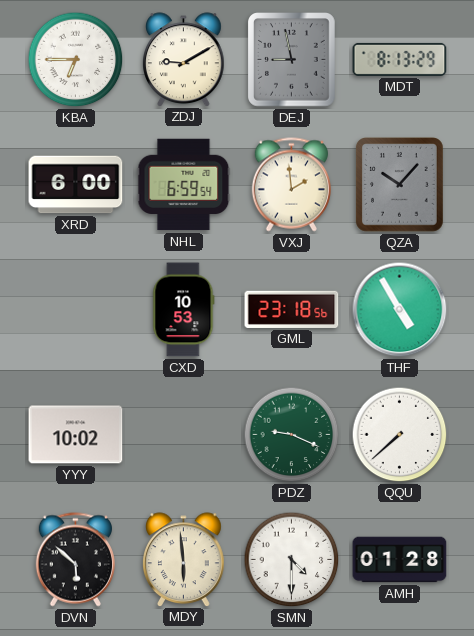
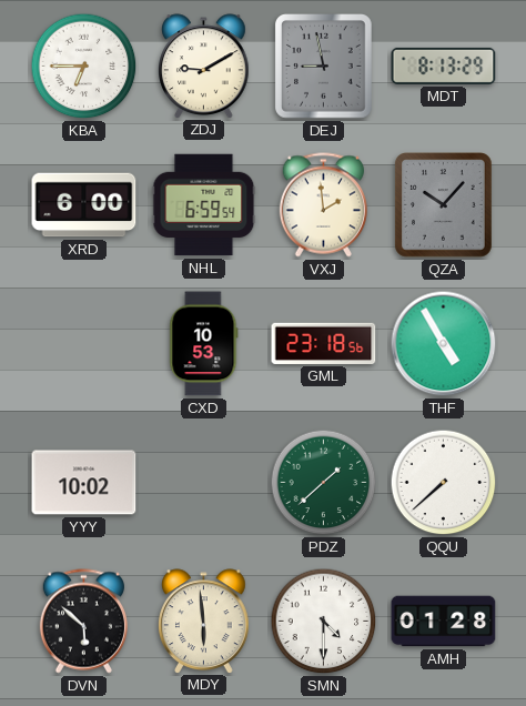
PDZ: 9:19 -> 1:38
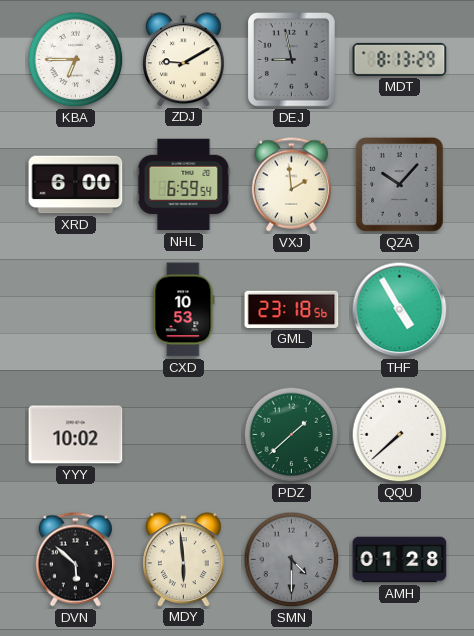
SMN dial: white -> grey
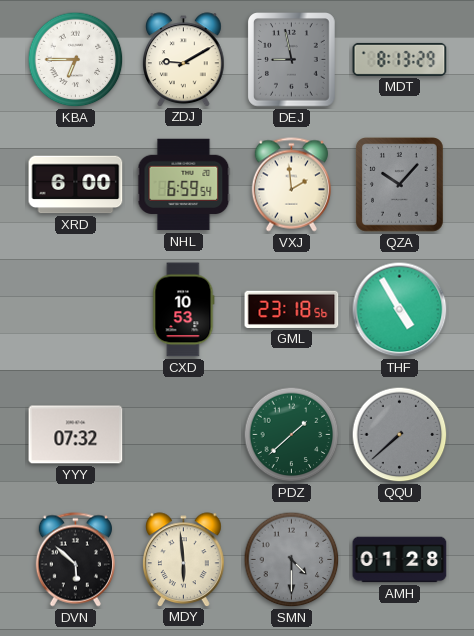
YYY: 10:02 -> 07:32
QQU dial: white -> grey
